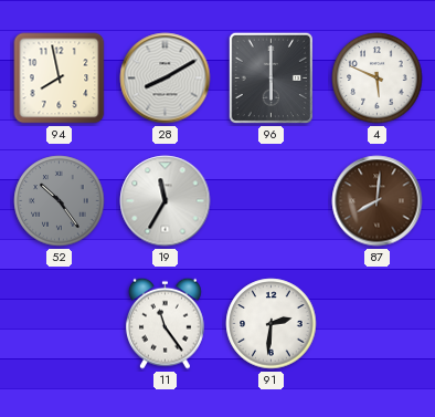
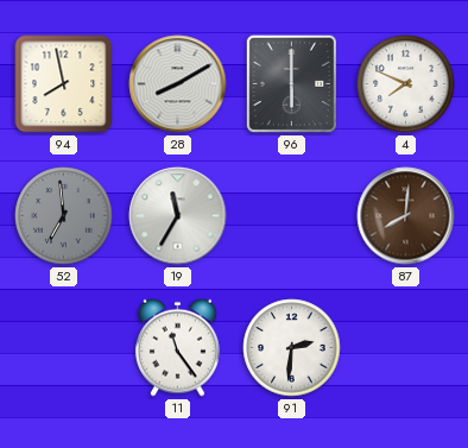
4: 5:49 -> 7:49
52: 10:24 -> 6:59
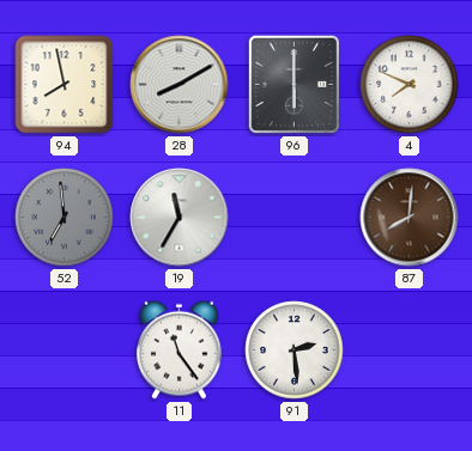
91: 2:31 -> 2:29
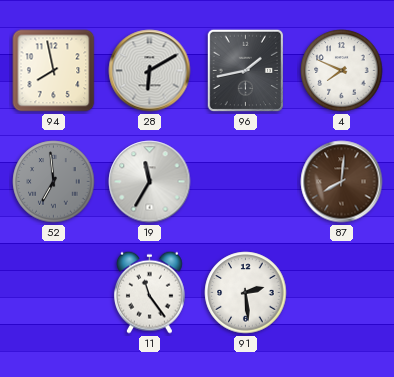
28: 8:10 -> 6:10
96: 6:00 -> 1:43
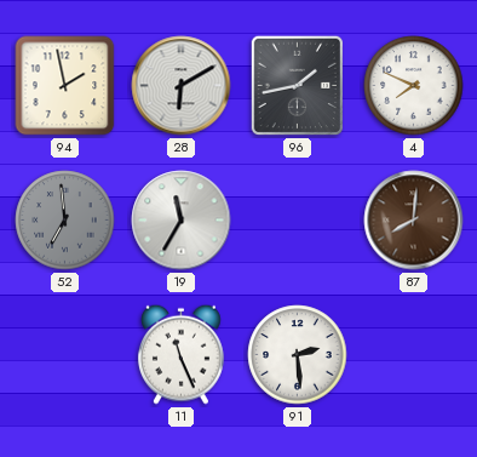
94: 7:58 -> 1:58
11: 11:24 -> 11:26
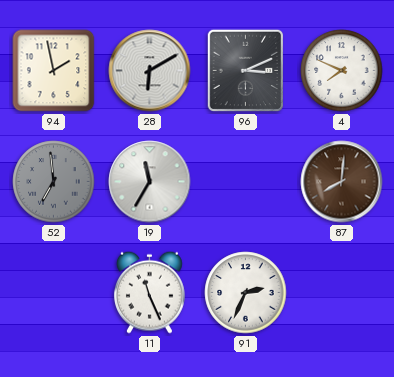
96: 1:43 -> 3:11
91: 2:29 -> 2:34
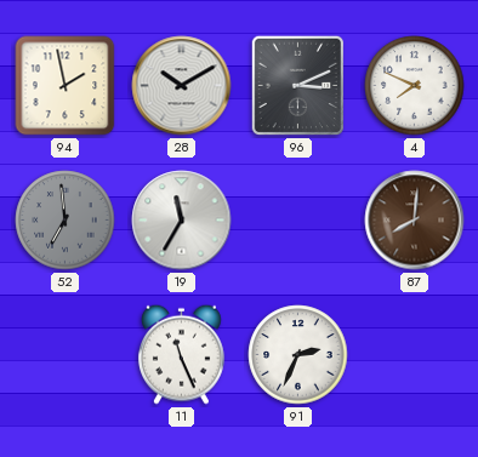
28: 6:10 -> 10:10
